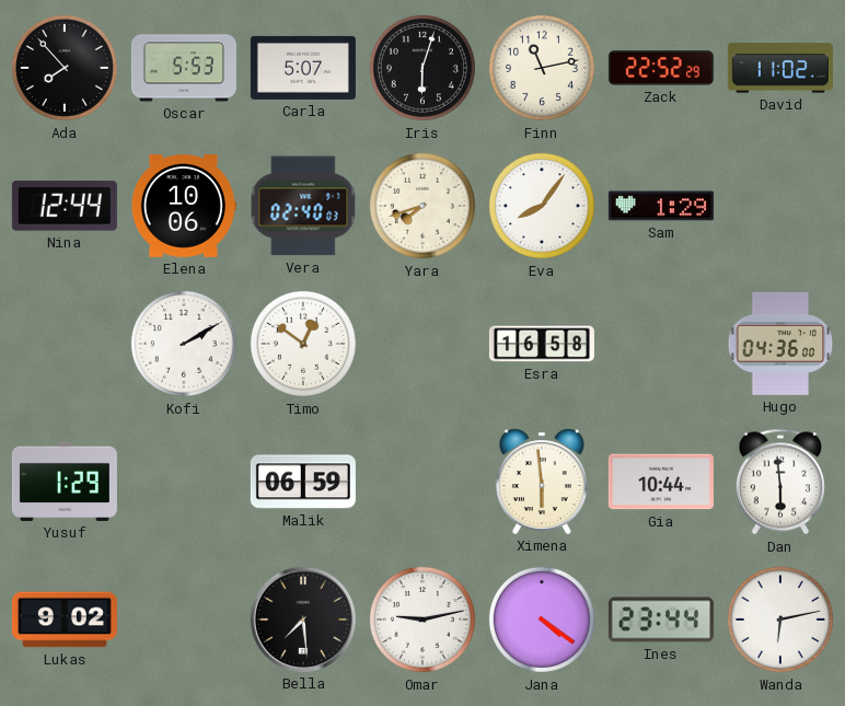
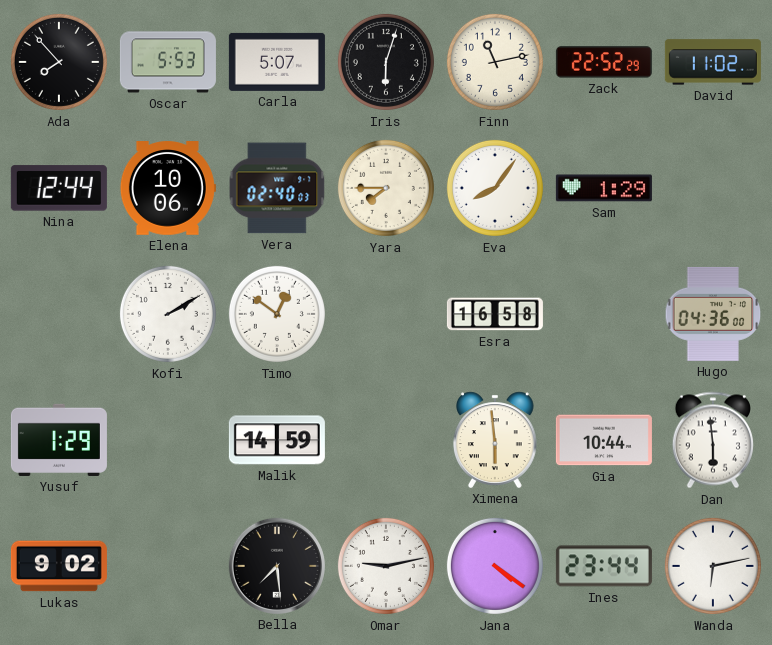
Yara: 7:42 -> 7:45
Malik: 06:59 -> 14:59
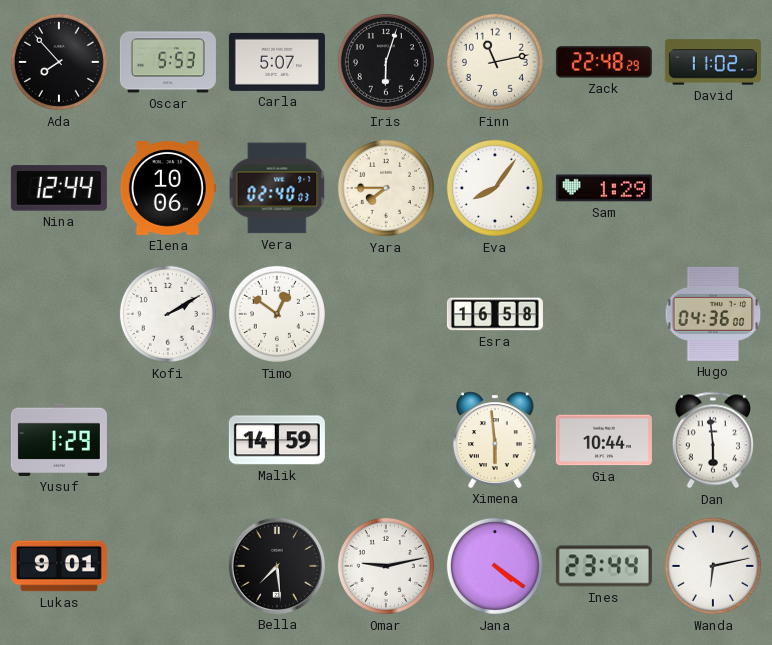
Zack: 22:52 -> 22:48
Lukas: 9:02 -> 9:01
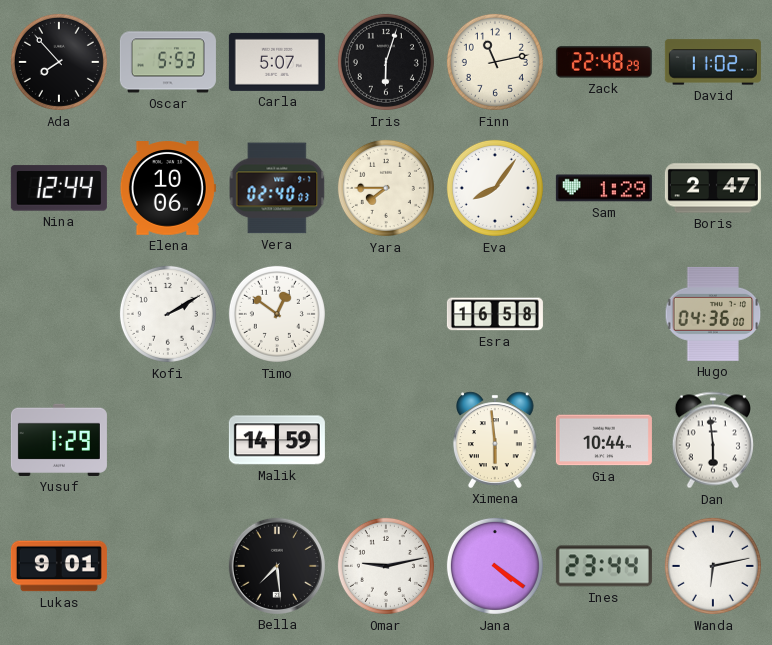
Boris: none -> 2:47
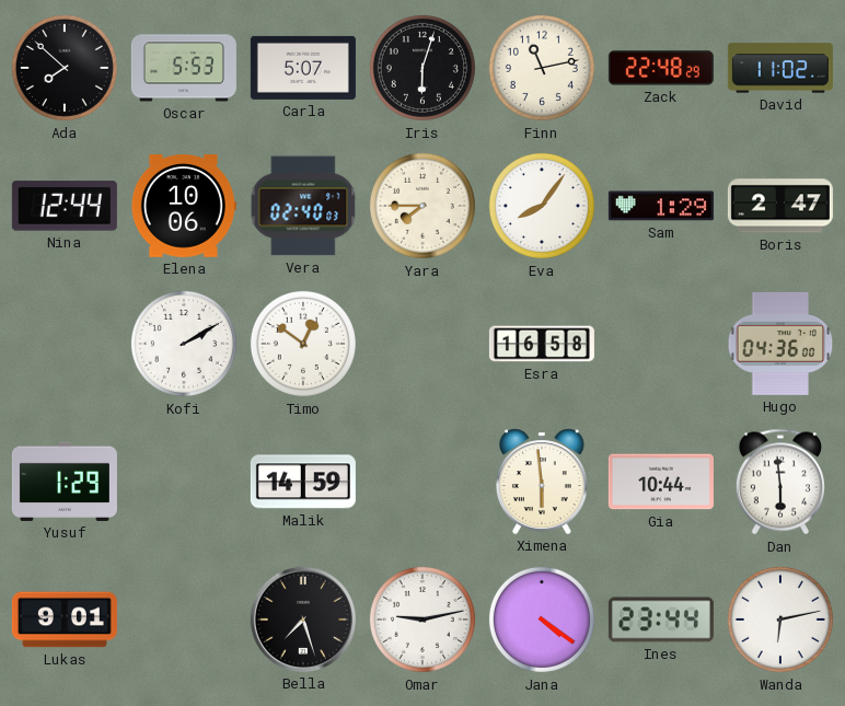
Ada: 7:53 -> 7:52
Bella: 7:29 -> 7:27
